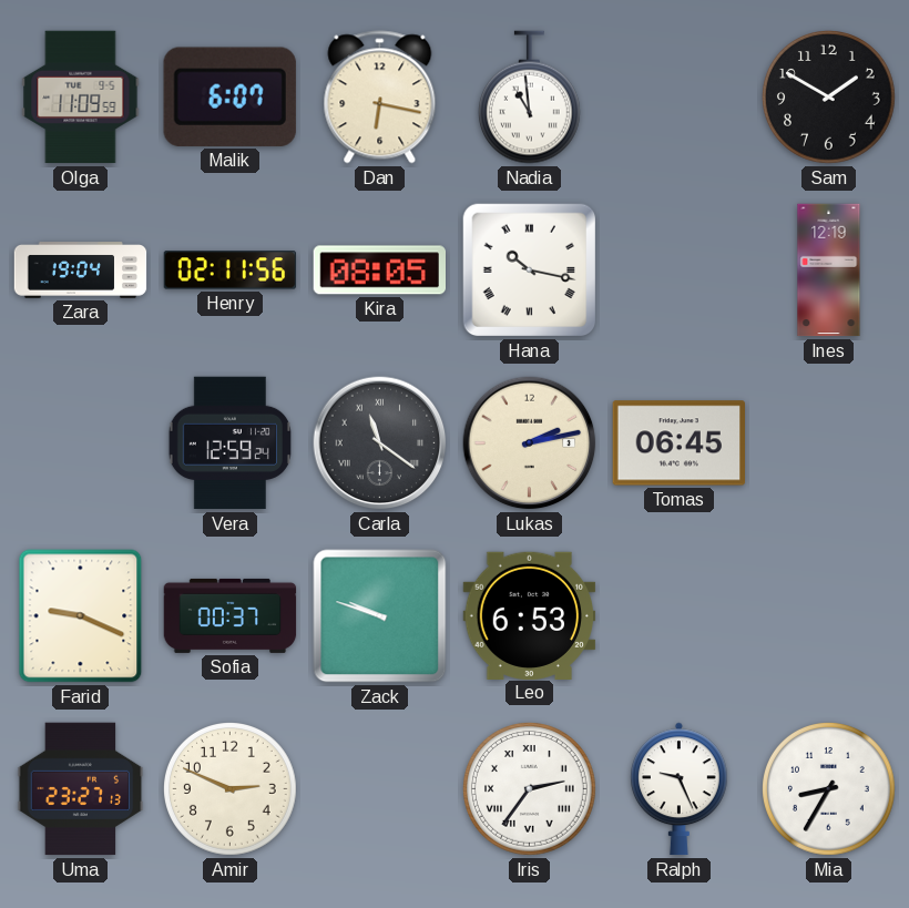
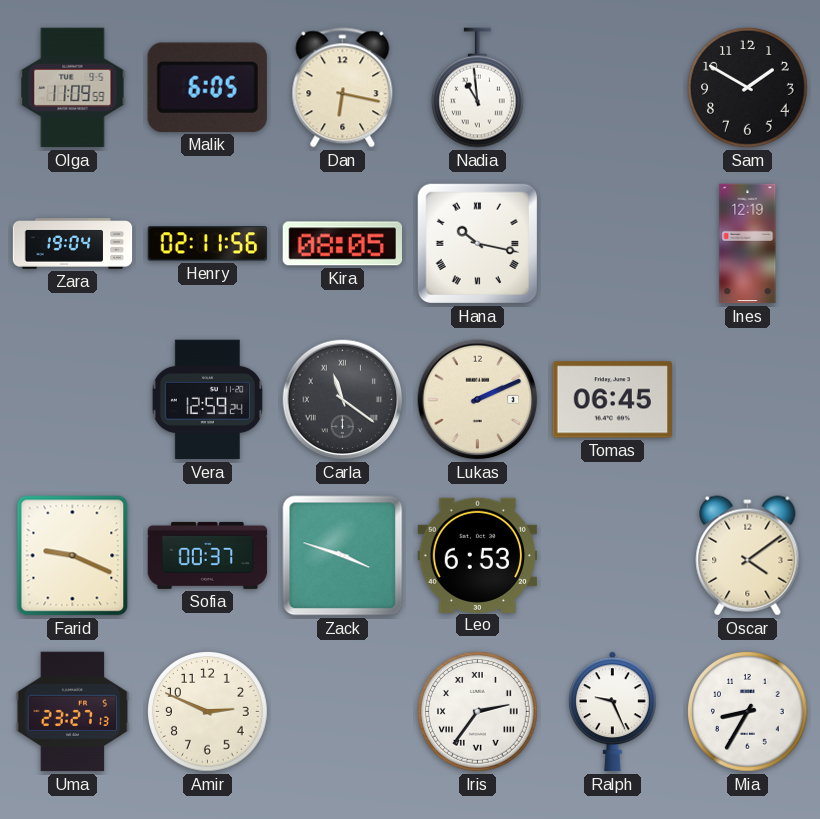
Malik: 6:07 -> 6:05
Lukas: 2:13 -> 2:11
Zack: 9:48 -> 3:48
Oscar: none -> 4:09
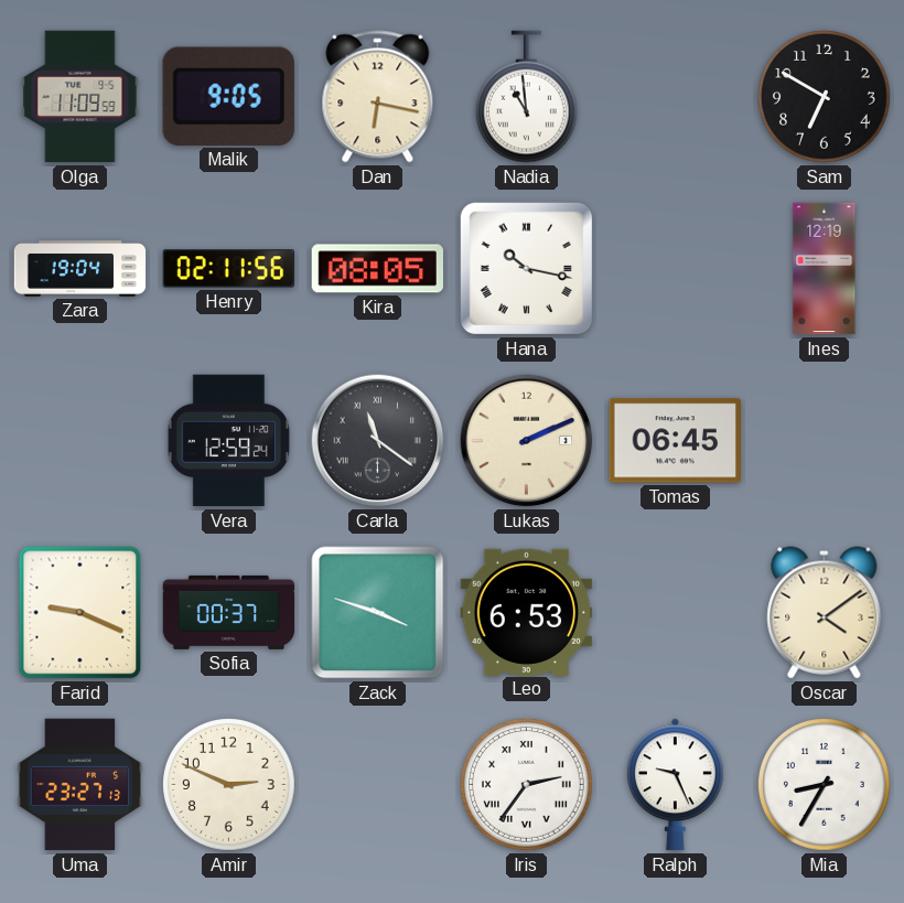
Malik: 6:05 -> 9:05
Sam: 1:50 -> 6:50
